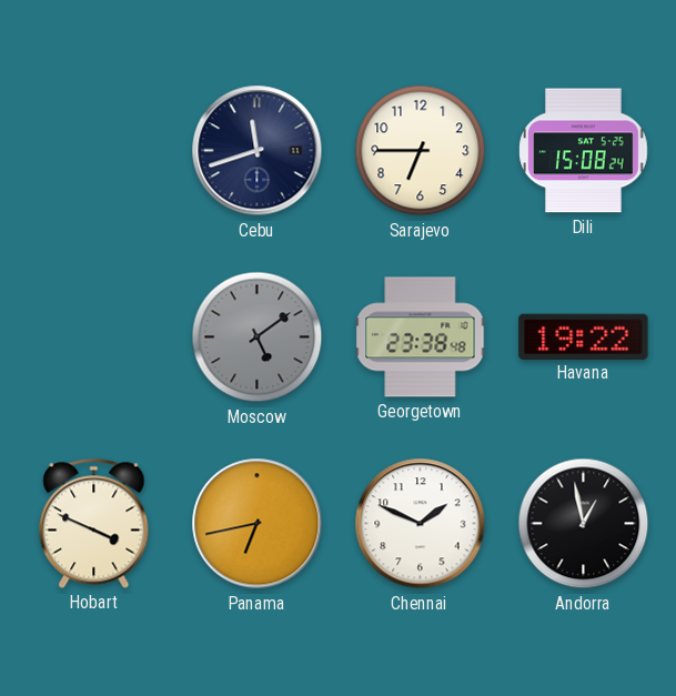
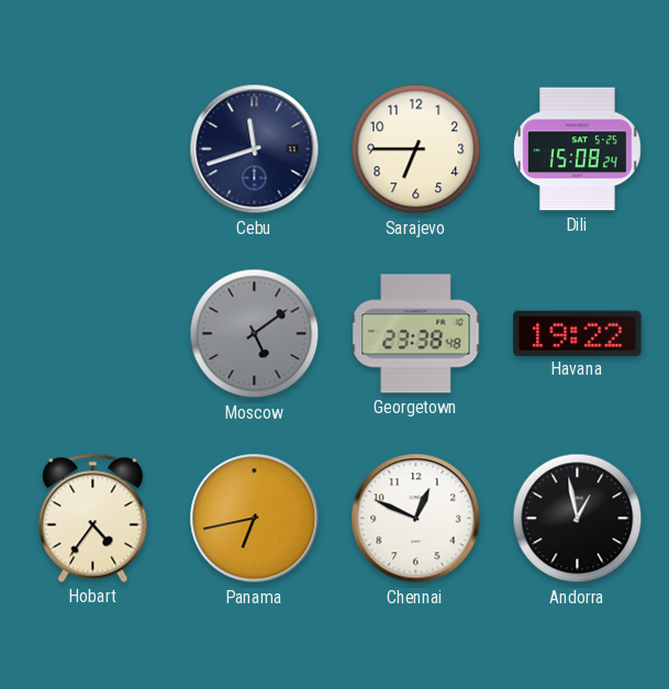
Hobart: 3:49 -> 4:36
Chennai: 1:49 -> 12:49
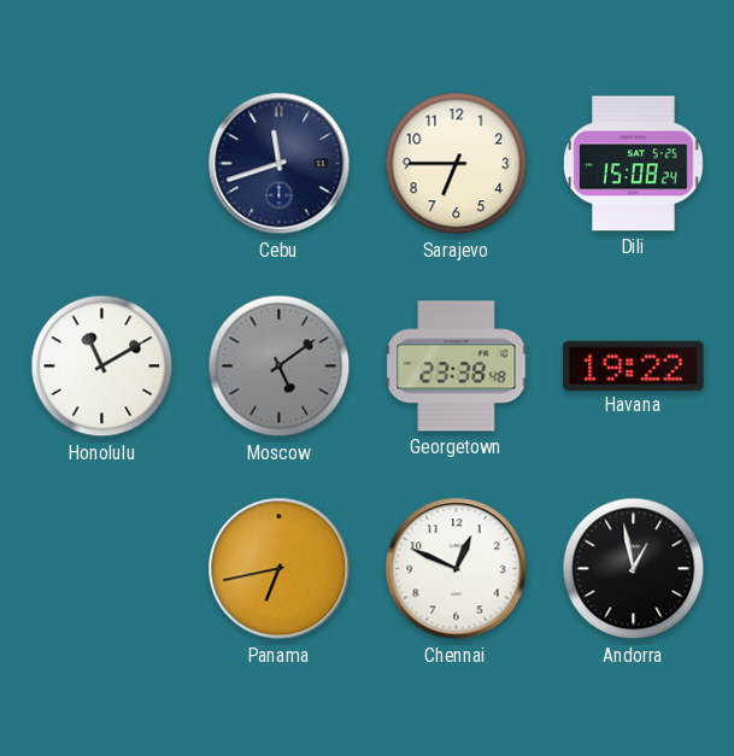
Honolulu: none -> 11:10
Hobart: 4:36 -> none
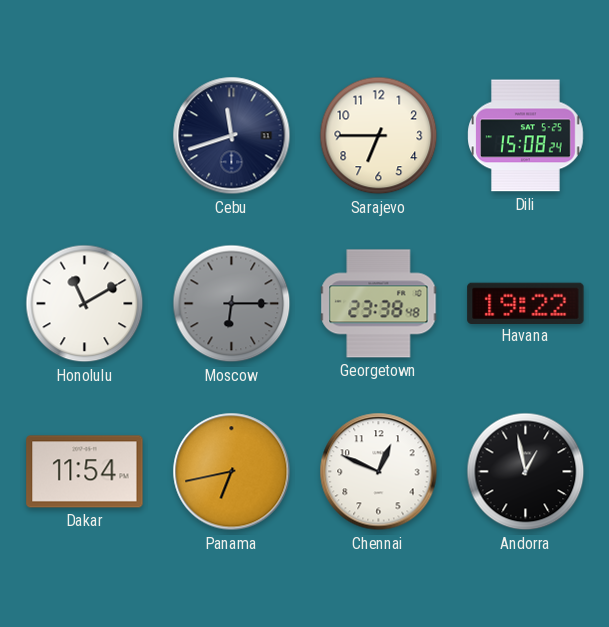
Moscow: 5:09 -> 6:15
Dakar: none -> 11:54
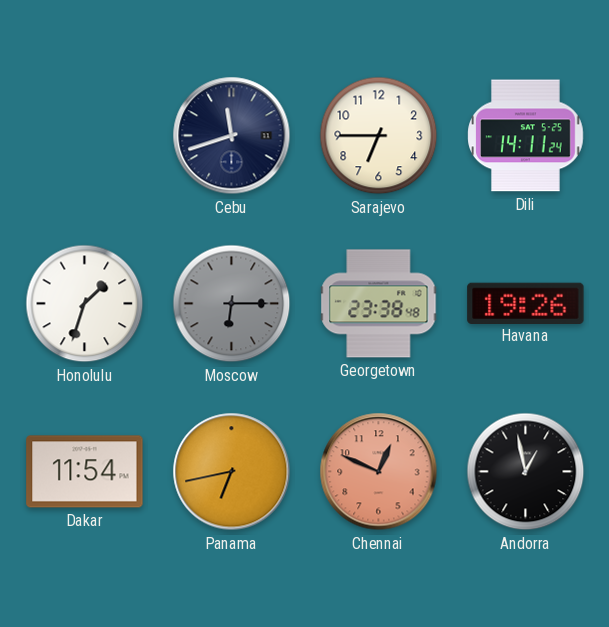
Dili: 15:08 -> 14:11
Honolulu: 11:10 -> 1:33
Havana: 19:22 -> 19:26
Chennai dial: white -> salmon
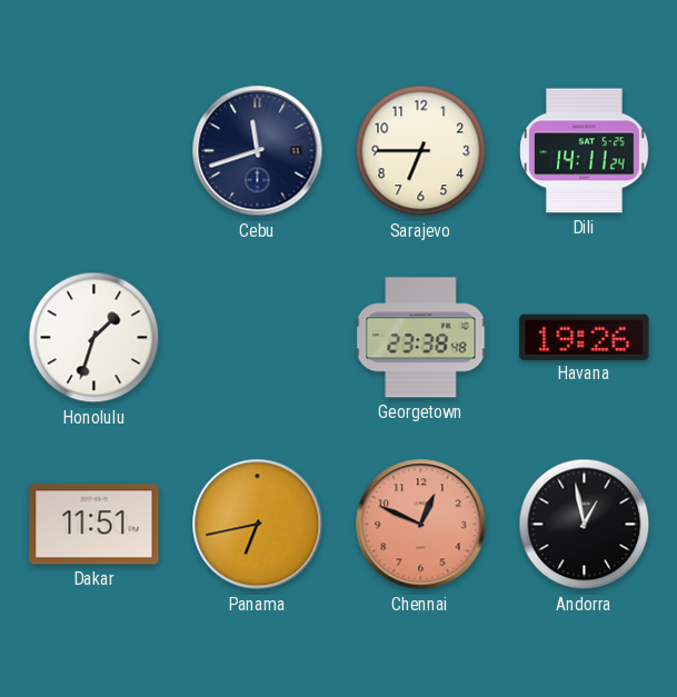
Moscow: 6:15 -> none
Dakar: 11:54 -> 11:51
